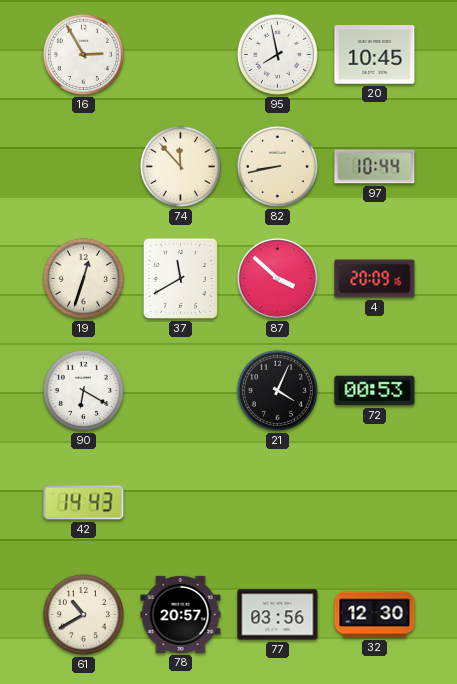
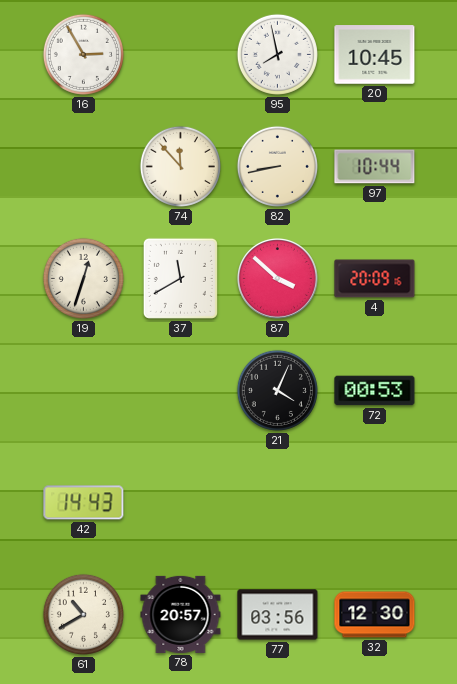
90: 6:20 -> none
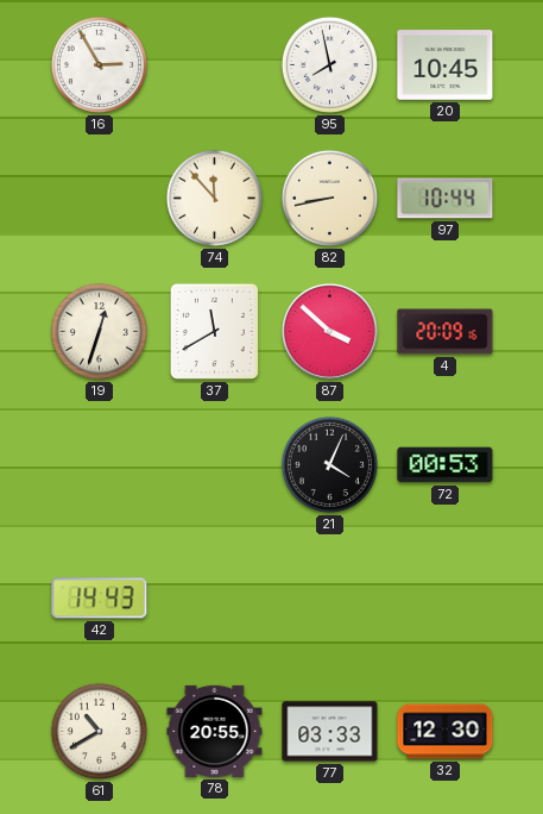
78: 20:57 -> 20:55
77: 03:56 -> 03:33
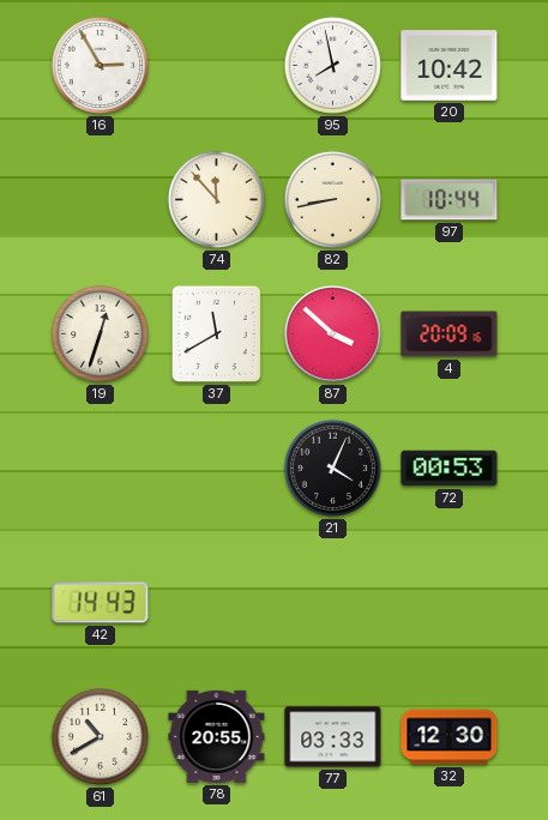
20: 10:45 -> 10:42
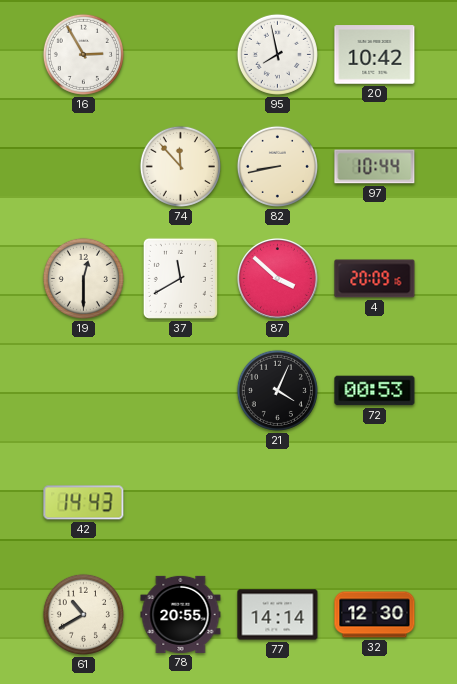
19: 12:33 -> 12:30
77: 03:33 -> 14:14
